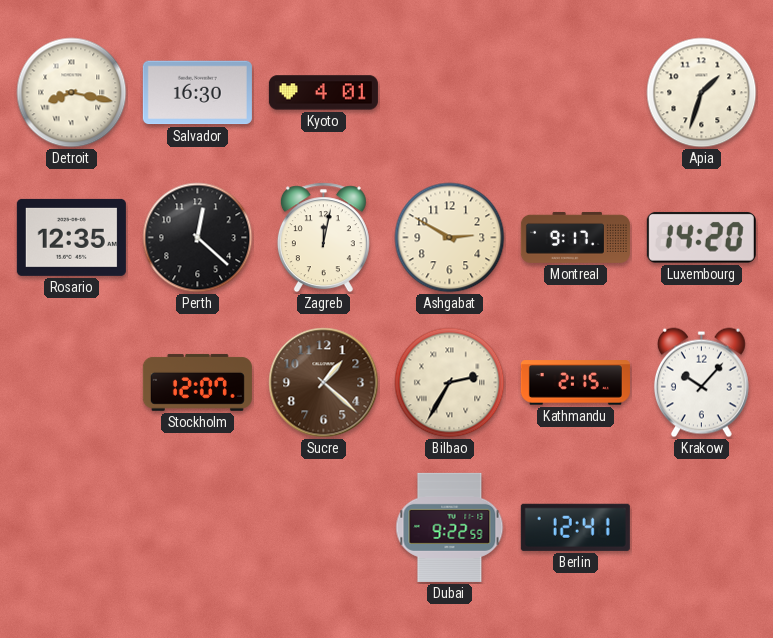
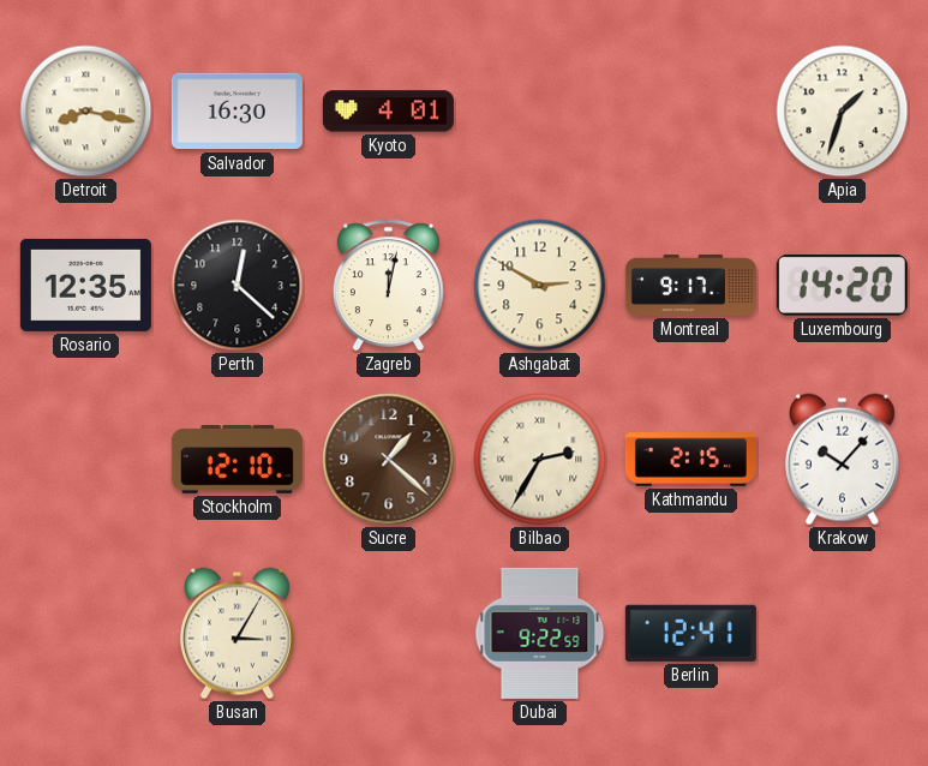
Stockholm: 12:07 -> 12:10
Busan: none -> 3:05
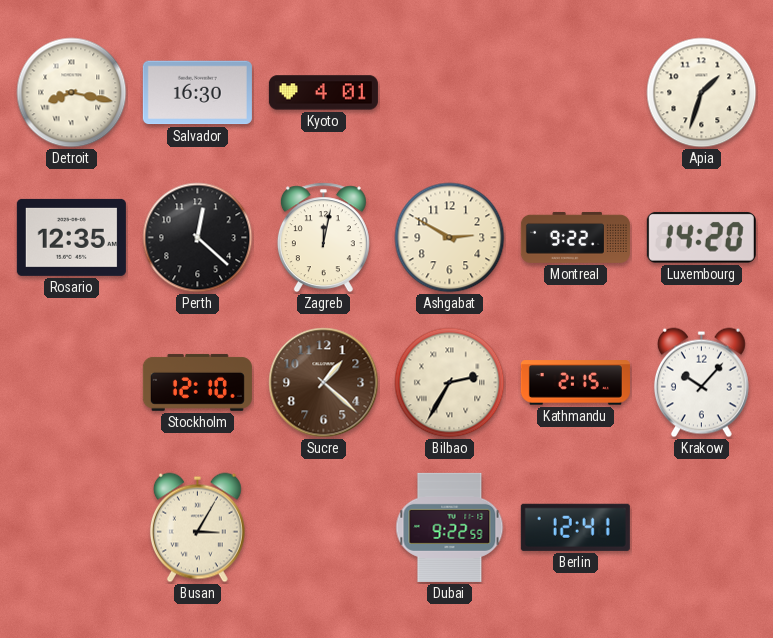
Montreal: 9:17 -> 9:22
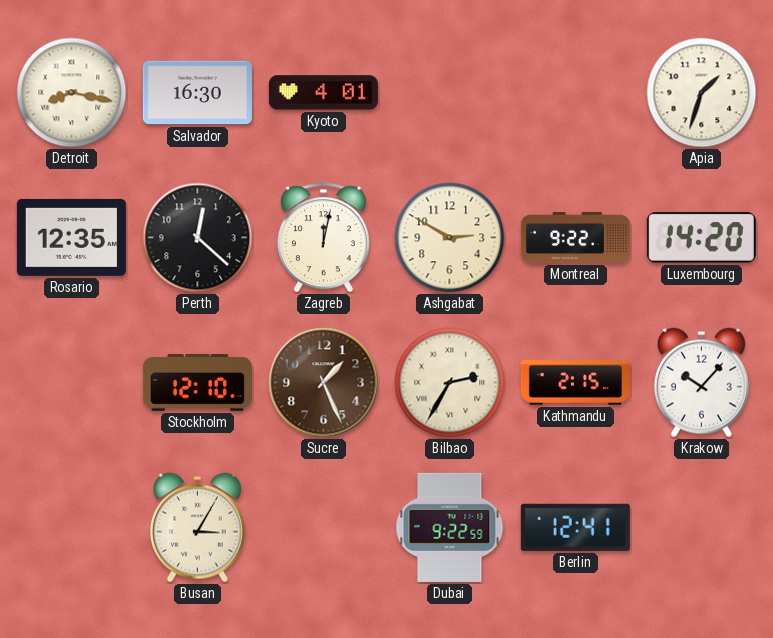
Sucre: 1:22 -> 1:26
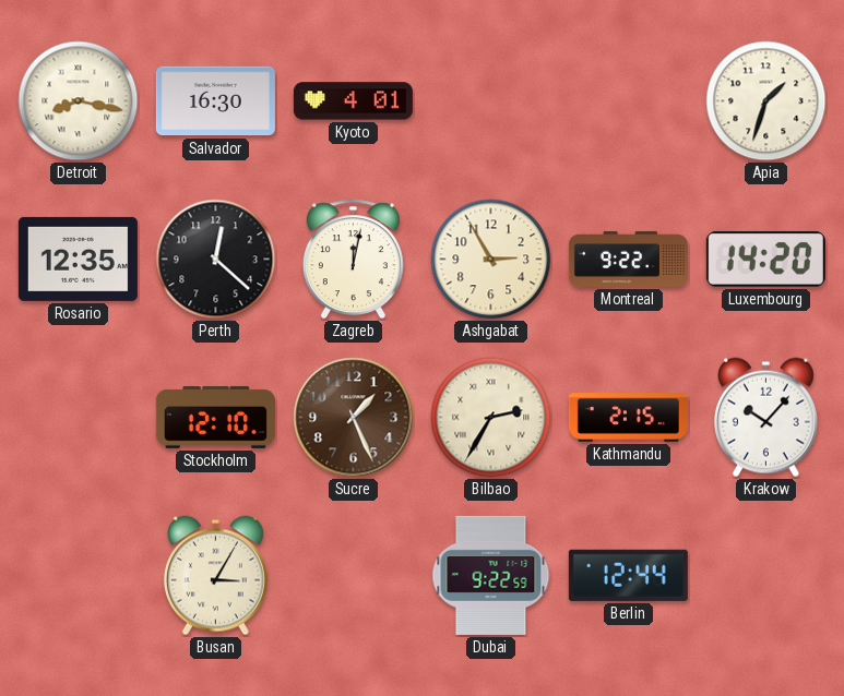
Ashgabat: 2:50 -> 2:55
Berlin: 12:41 -> 12:44
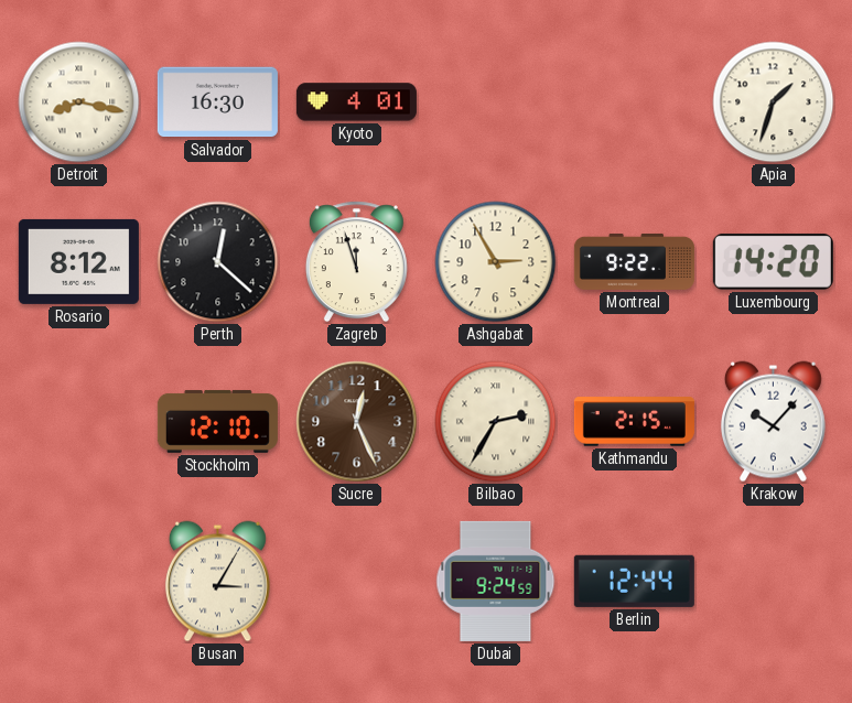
Rosario: 12:35 -> 8:12
Zagreb: 12:02 -> 11:57
Sucre: 1:26 -> 12:26
Dubai: 9:22 -> 9:24
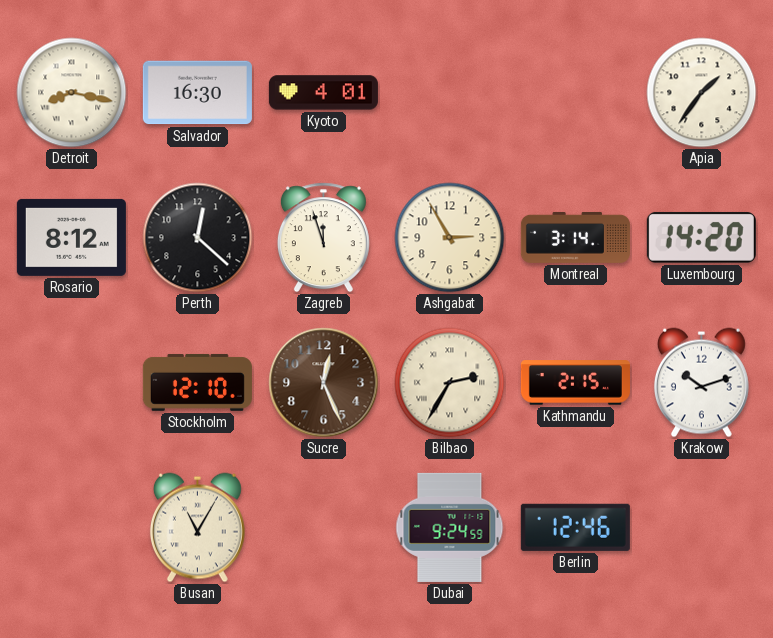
Apia: 1:33 -> 1:36
Montreal: 9:22 -> 3:14
Krakow: 10:07 -> 10:12
Busan: 3:05 -> 11:05
Berlin: 12:44 -> 12:46
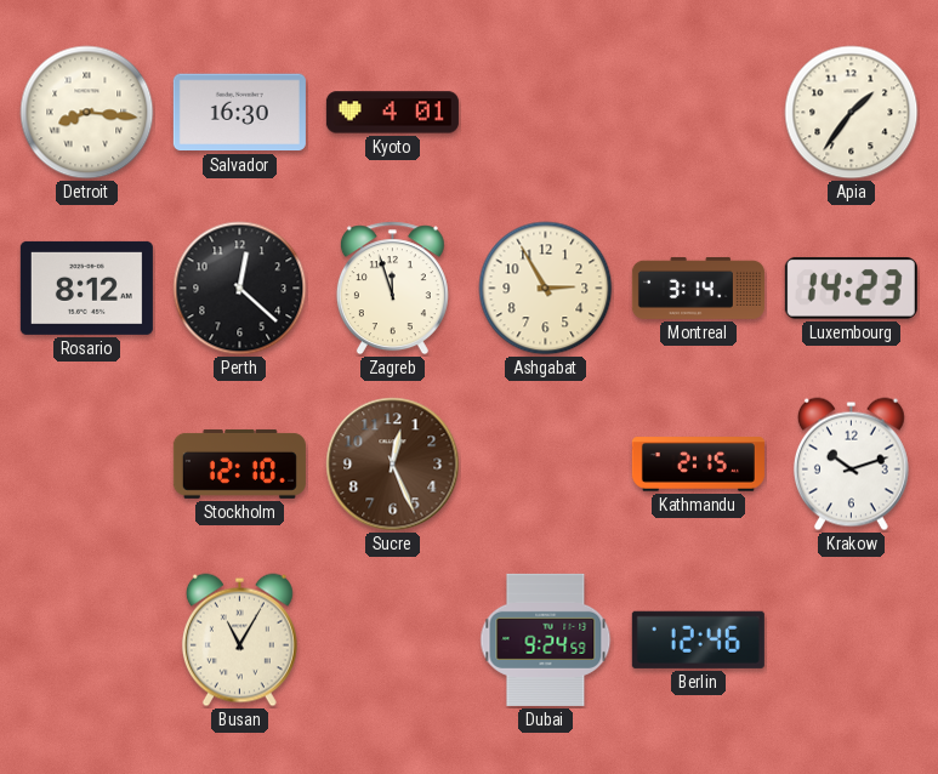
Detroit: 8:17 -> 8:16
Luxembourg: 14:20 -> 14:23
Bilbao: 2:35 -> none
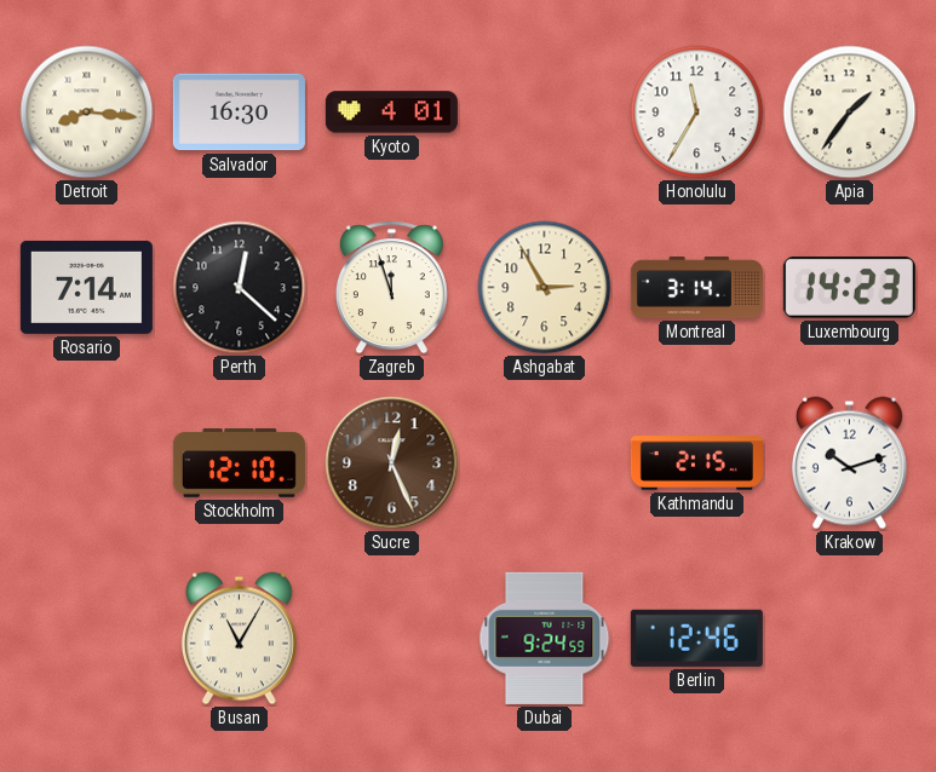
Honolulu: none -> 11:35
Rosario: 8:12 -> 7:14
